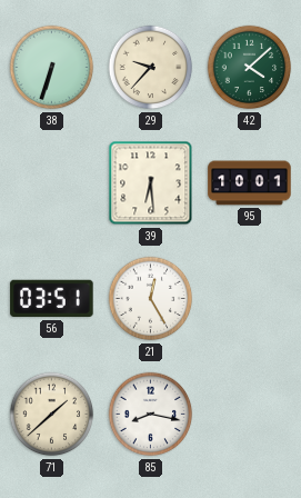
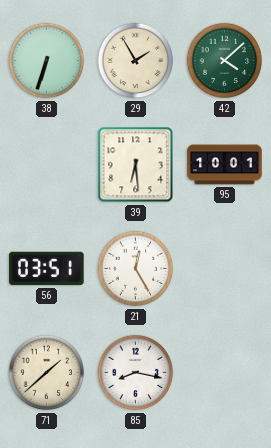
29: 9:37 -> 1:55
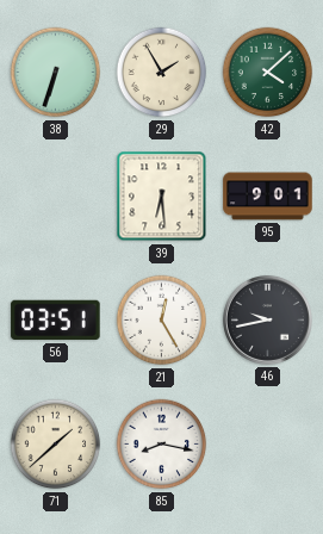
95: 10:01 -> 9:01
46: none -> 9:43
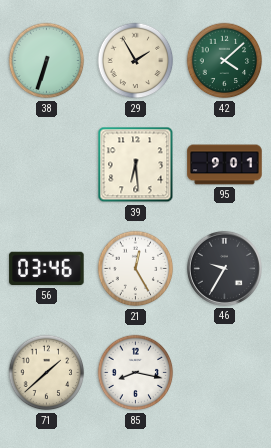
56: 03:51 -> 03:46
46: 9:43 -> 9:35
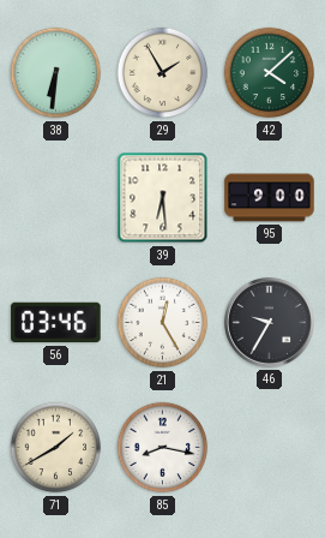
38: 6:33 -> 6:31
95: 9:01 -> 9:00
71: 1:38 -> 1:40
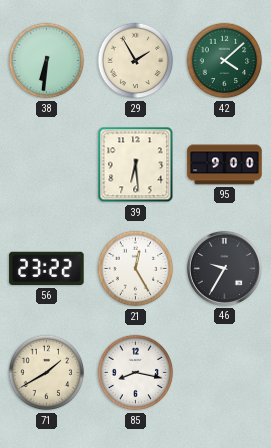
56: 03:46 -> 23:22
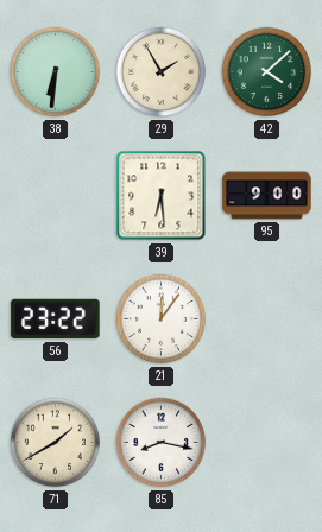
21: 12:25 -> 12:06
46: 9:35 -> none
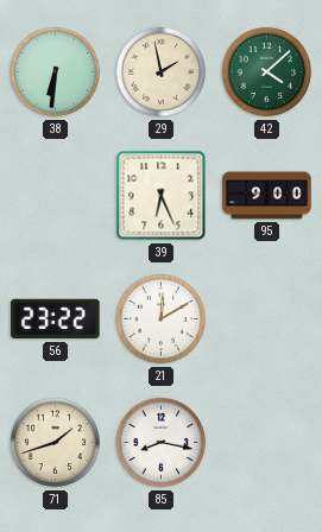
29: 1:55 -> 1:58
39: 6:29 -> 6:26
21: 12:06 -> 12:10
71: 1:40 -> 1:42
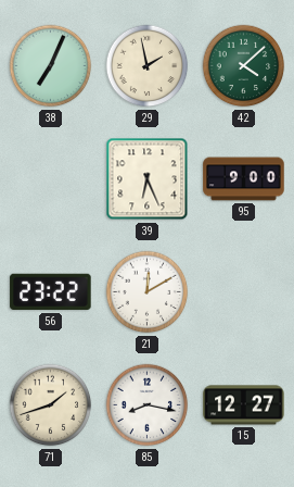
38: 6:31 -> 7:04
15: none -> 12:27
